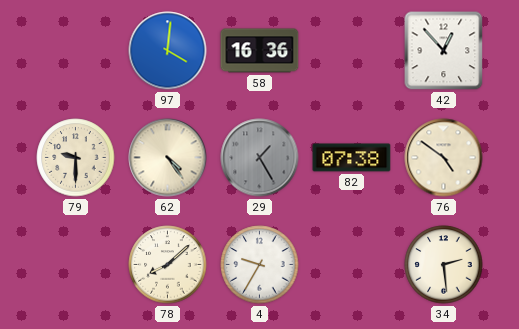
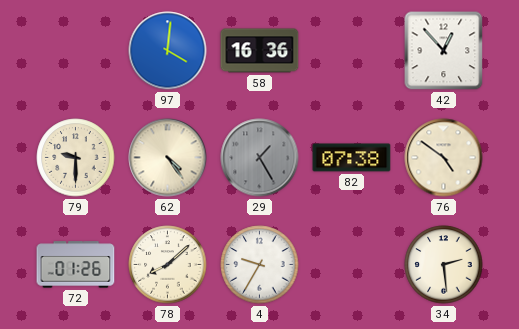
72: none -> 01:26
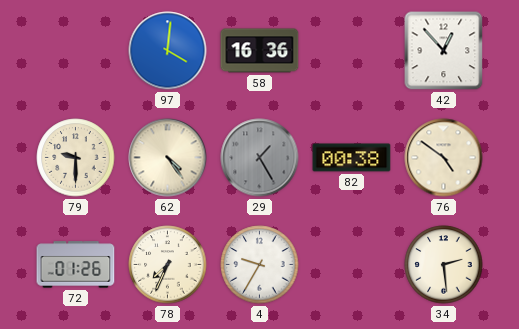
82: 07:38 -> 00:38
78: 8:08 -> 7:34
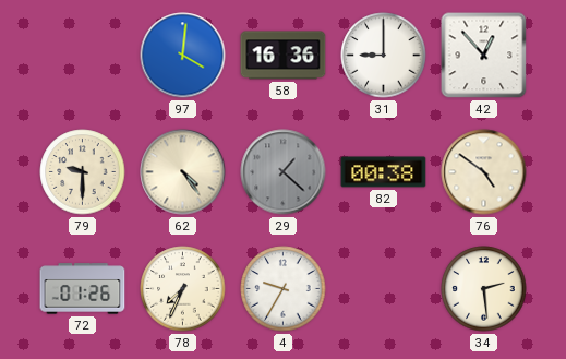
31: none -> 9:00
29: 1:25 -> 1:22
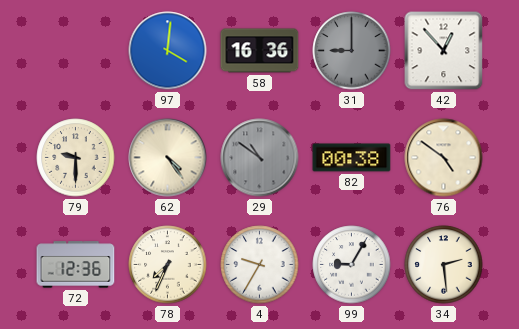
31 dial: white -> grey
29: 1:22 -> 10:51
72: 01:26 -> 12:36
99: none -> 9:05
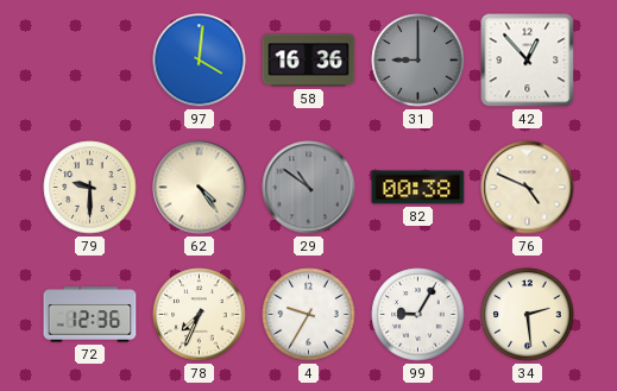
76: 4:51 -> 4:49
